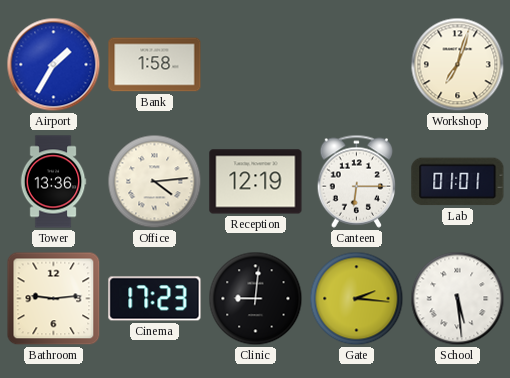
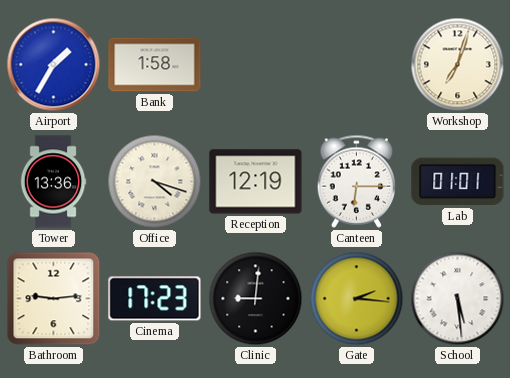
Office: 4:14 -> 4:18
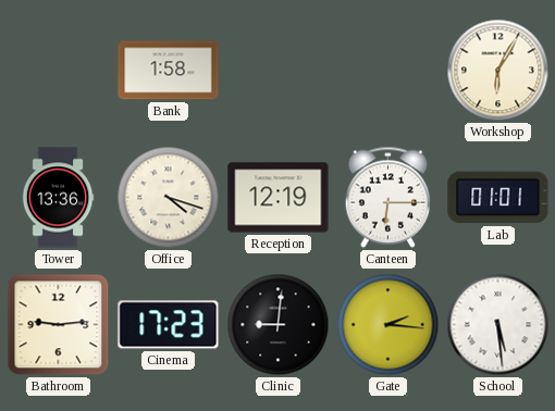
Airport: 1:35 -> none
Workshop: 7:03 -> 6:05
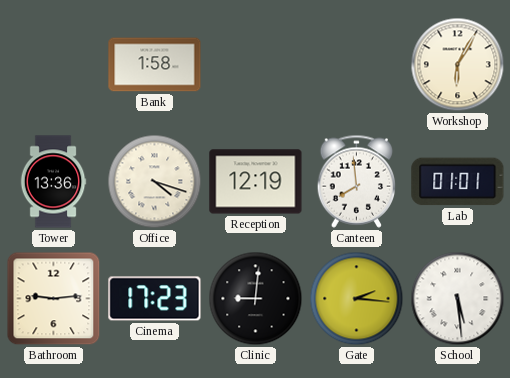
Canteen: 6:15 -> 7:59
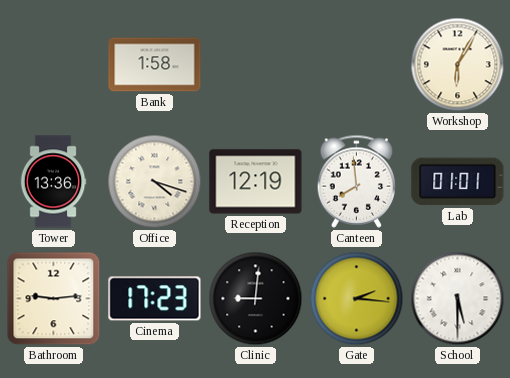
School: 5:29 -> 5:30
